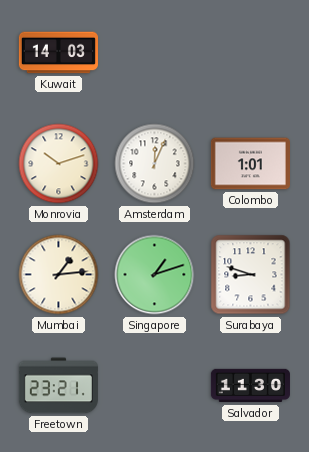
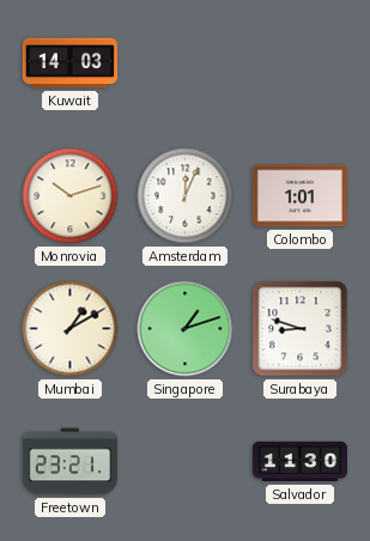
Mumbai: 1:14 -> 1:10
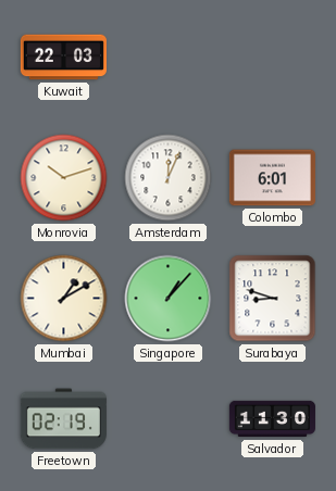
Kuwait: 14:03 -> 22:03
Colombo: 1:01 -> 6:01
Singapore: 1:12 -> 1:07
Freetown: 23:21 -> 02:19
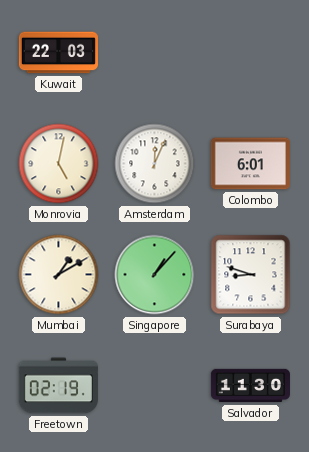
Monrovia: 10:12 -> 5:02
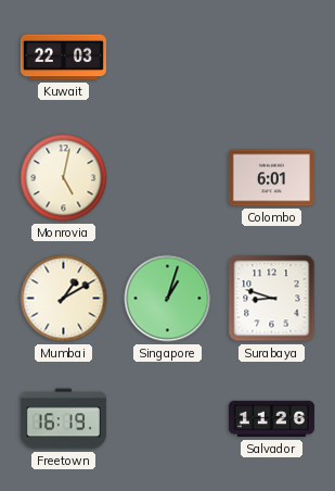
Amsterdam: 12:04 -> none
Singapore: 1:07 -> 1:03
Freetown: 02:19 -> 16:19
Salvador: 11:30 -> 11:26
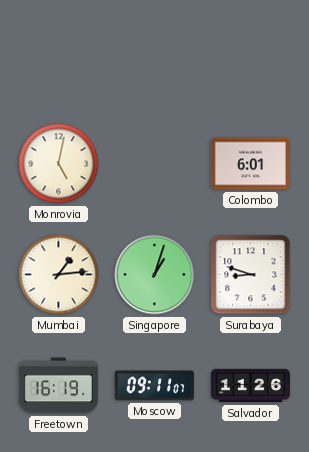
Kuwait: 22:03 -> none
Mumbai: 1:10 -> 1:14
Moscow: none -> 09:11
